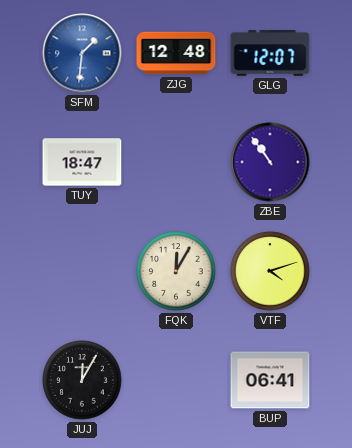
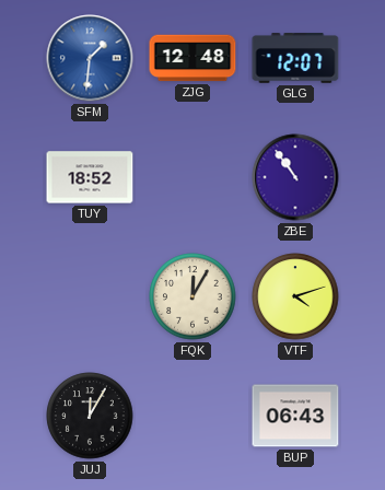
TUY: 18:47 -> 18:52
BUP: 06:41 -> 06:43
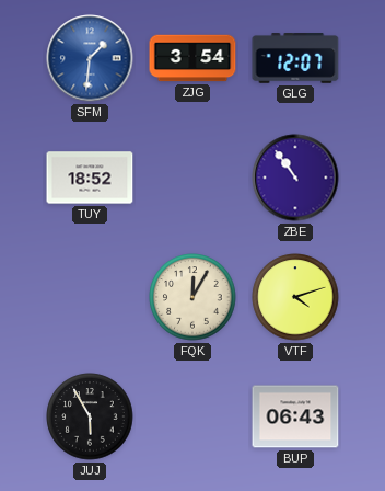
ZJG: 12:48 -> 3:54
JUJ: 12:05 -> 5:55
